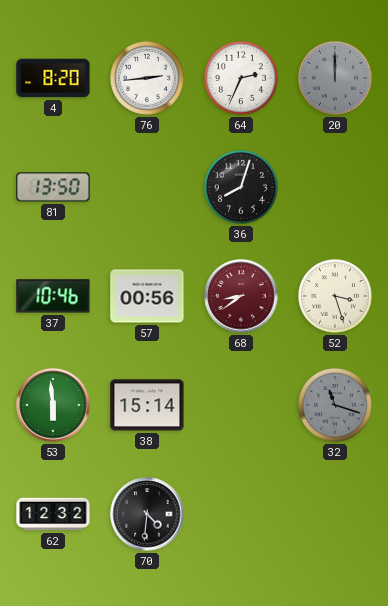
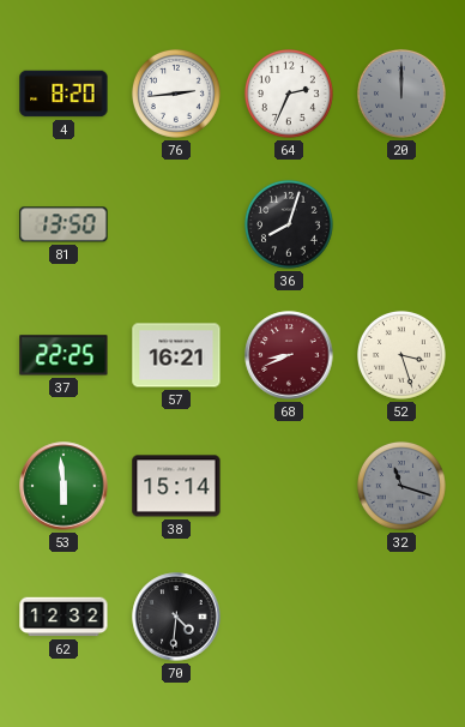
37: 10:46 -> 22:25
57: 00:56 -> 16:21
68: 8:39 -> 8:41
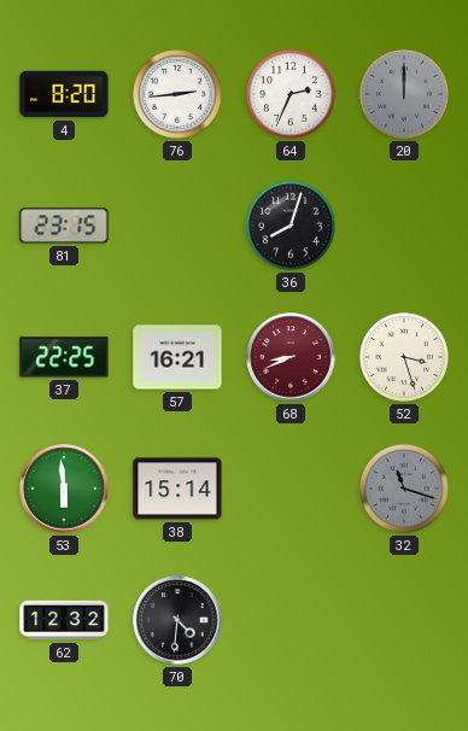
81: 13:50 -> 23:15
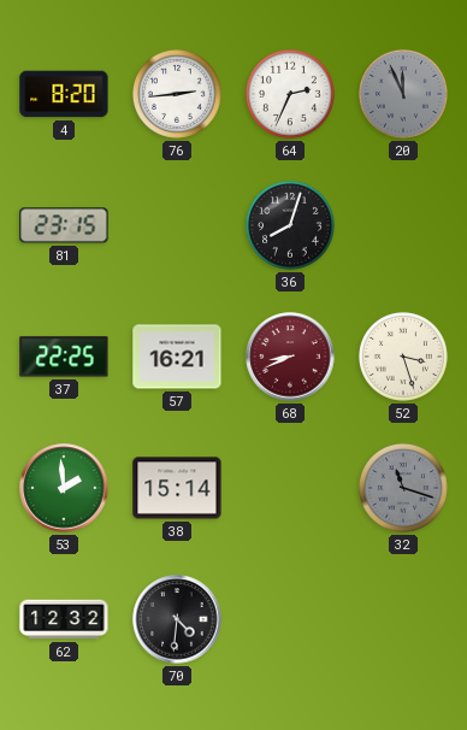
20: 12:00 -> 11:56
53: 5:59 -> 1:59
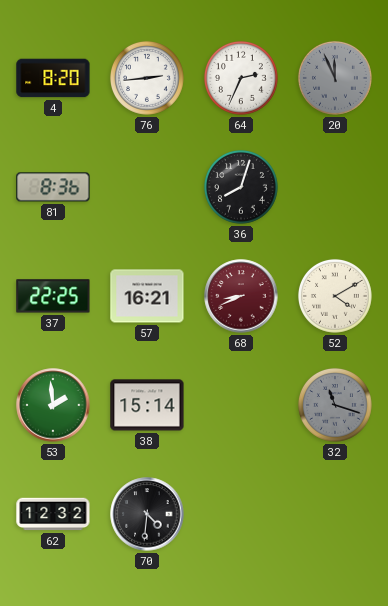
81: 23:15 -> 8:36
52: 3:27 -> 4:10
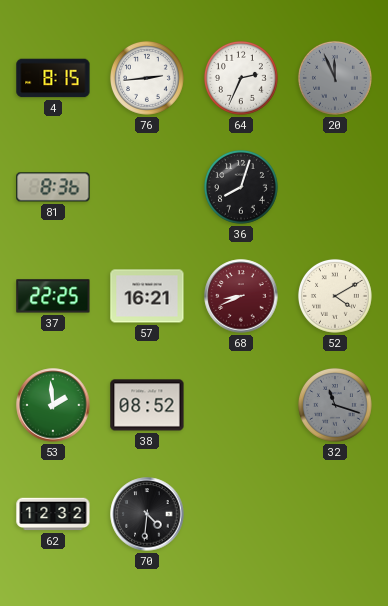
4: 8:20 -> 8:15
38: 15:14 -> 08:52
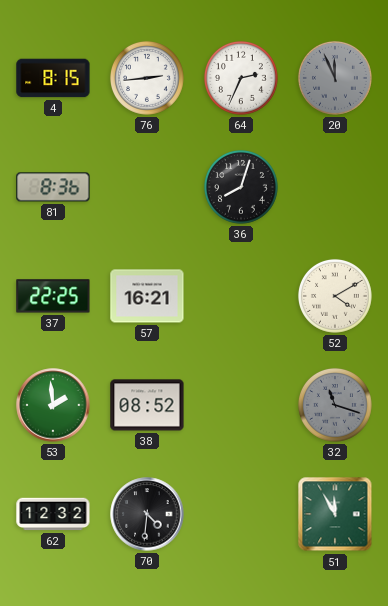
68: 8:41 -> none
51: none -> 11:55
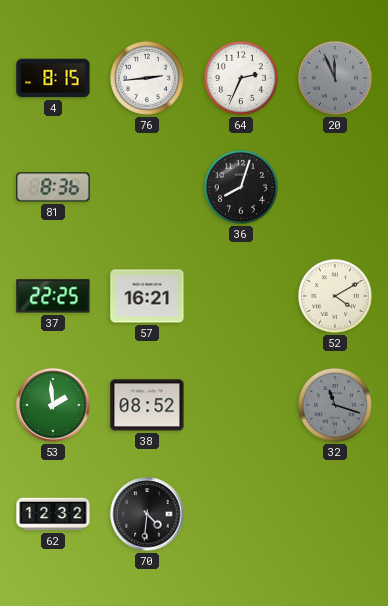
51: 11:55 -> none
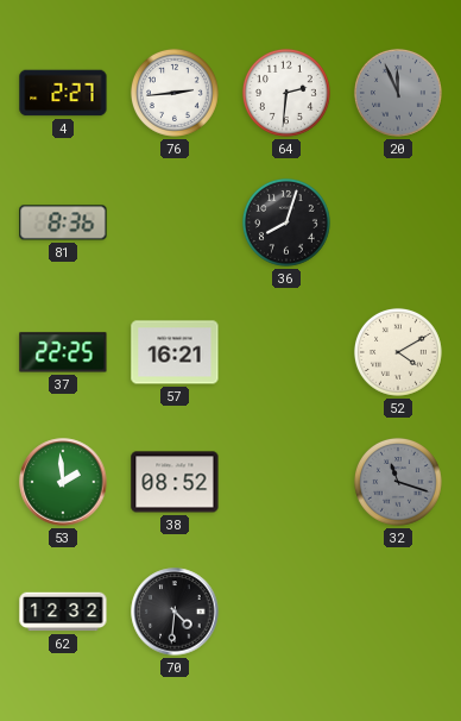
4: 8:15 -> 2:27
64: 2:34 -> 2:31
